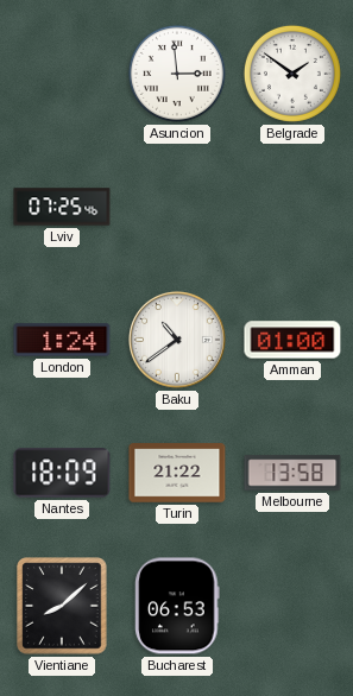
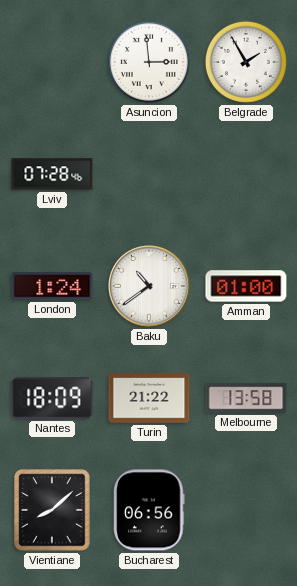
Belgrade: 1:51 -> 1:55
Lviv: 07:25 -> 07:28
Bucharest: 06:53 -> 06:56
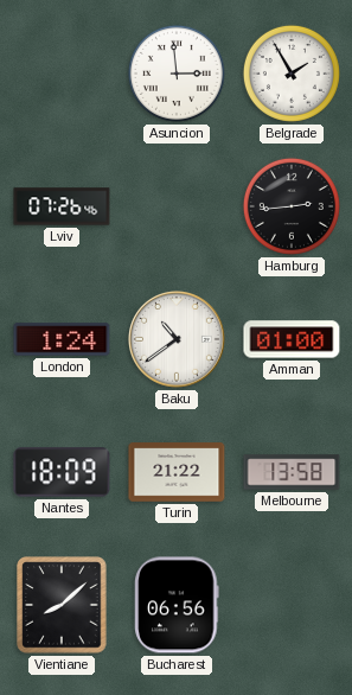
Lviv: 07:28 -> 07:26
Hamburg: none -> 2:44
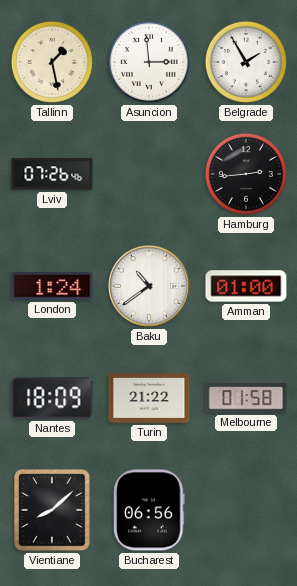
Tallinn: none -> 1:28
Melbourne: 13:58 -> 01:58
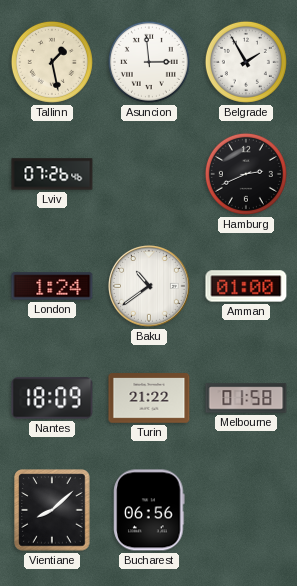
Hamburg: 2:44 -> 2:41
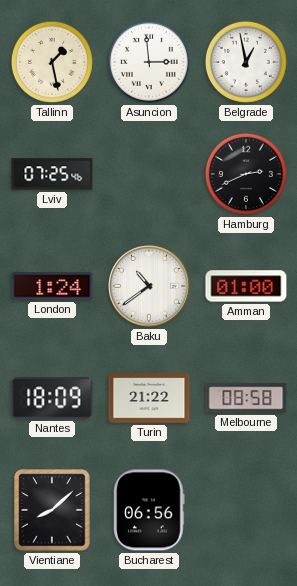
Belgrade: 1:55 -> 12:58
Lviv: 07:26 -> 07:25
Melbourne: 01:58 -> 08:58
